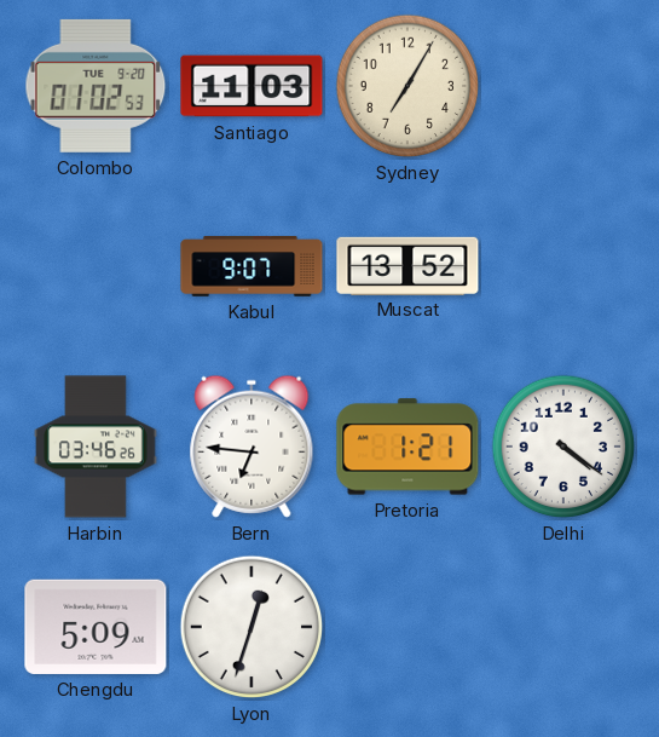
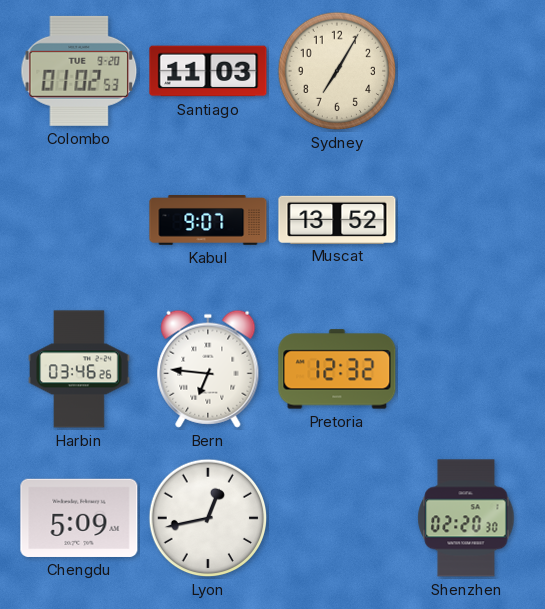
Pretoria: 1:21 -> 12:32
Delhi: 4:21 -> none
Lyon: 12:33 -> 12:43
Shenzhen: none -> 02:20
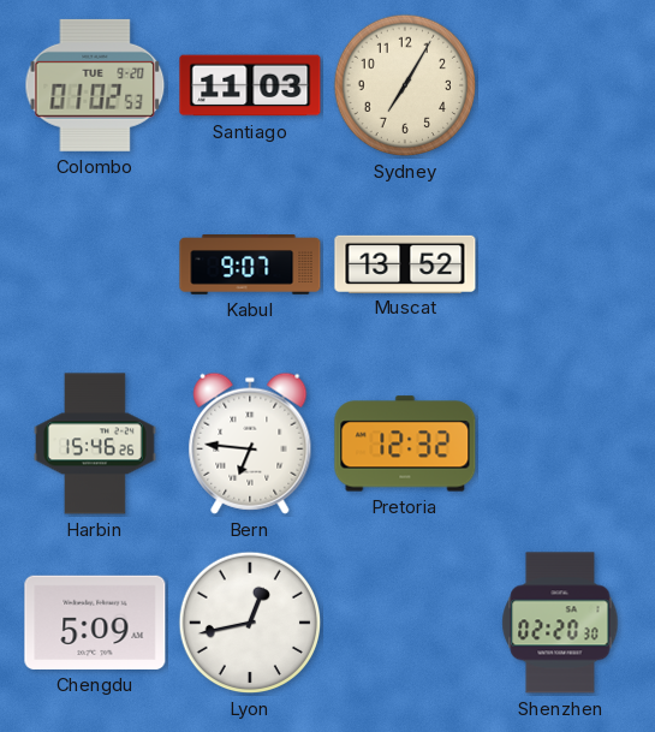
Harbin: 03:46 -> 15:46
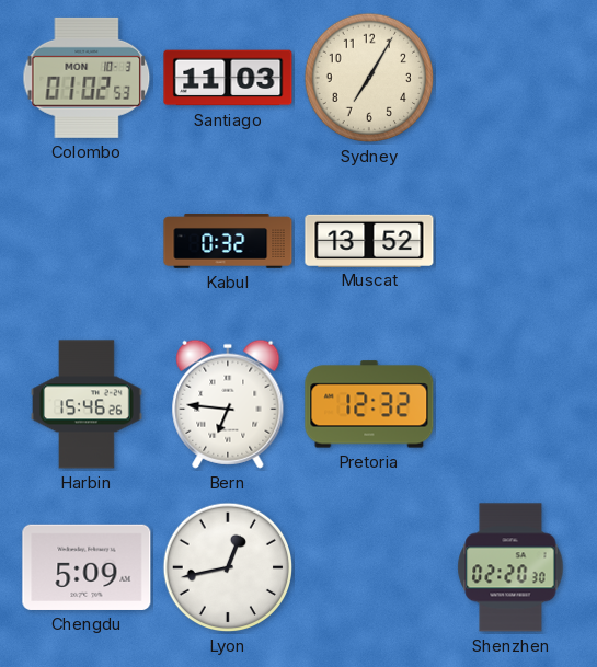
Colombo date: TUE 9-20 -> MON 10-3
Kabul: 9:07 -> 0:32
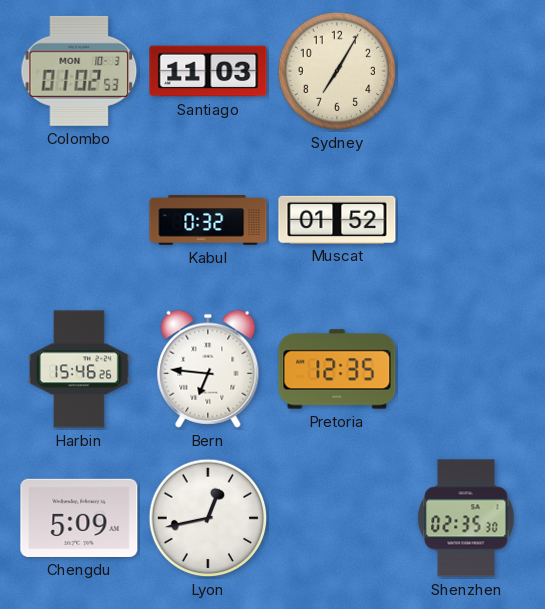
Muscat: 13:52 -> 01:52
Pretoria: 12:32 -> 12:35
Shenzhen: 02:20 -> 02:35
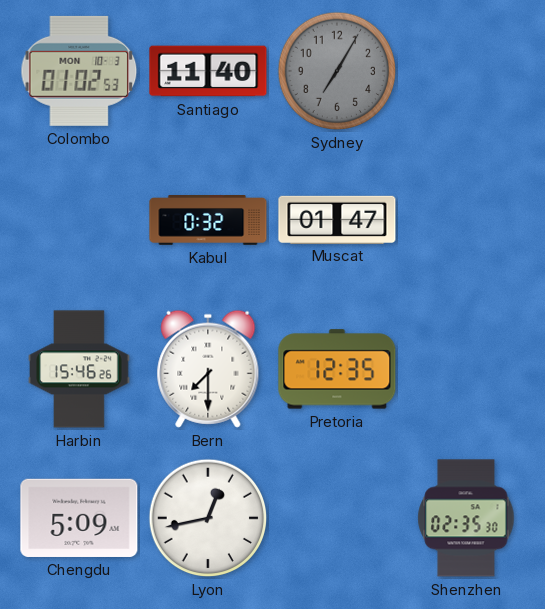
Santiago: 11:03 -> 11:40
Sydney dial: cream -> grey
Muscat: 01:52 -> 01:47
Bern: 6:46 -> 7:30
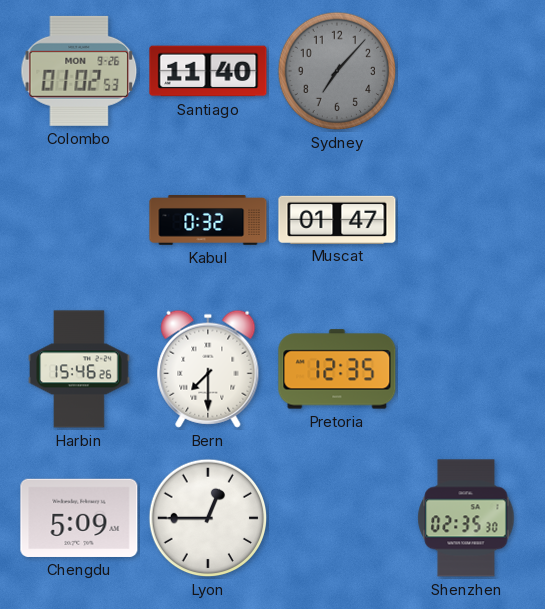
Colombo date: MON 10-3 -> MON 9-26
Sydney: 7:05 -> 7:07
Lyon: 12:43 -> 12:45
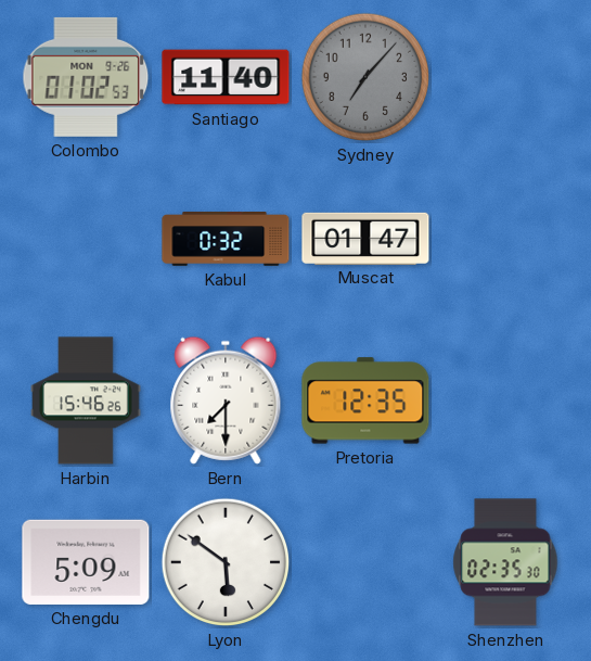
Lyon: 12:45 -> 5:51
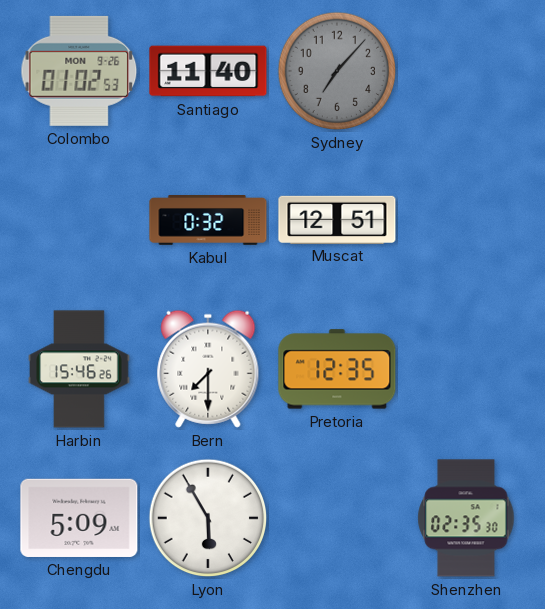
Muscat: 01:47 -> 12:51
Lyon: 5:51 -> 5:55
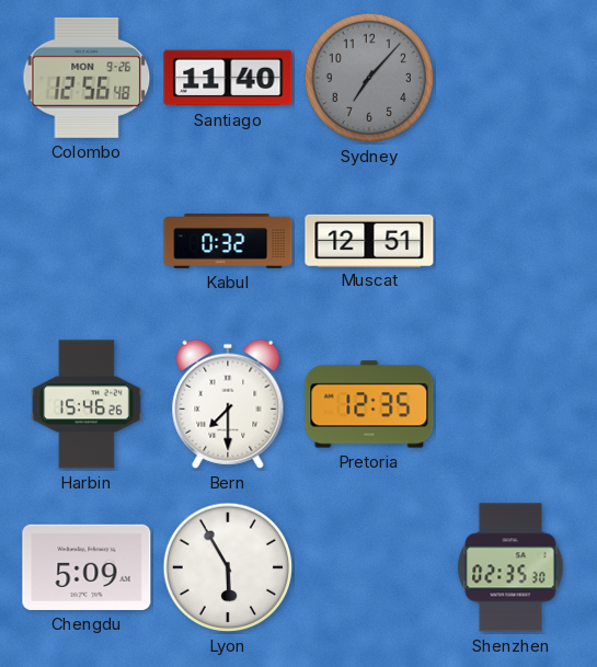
Colombo: 01:02 -> 12:56
